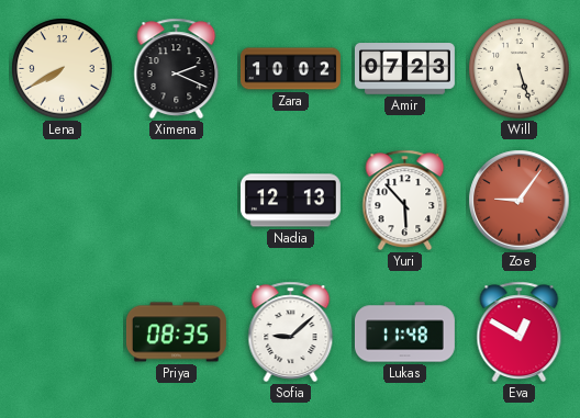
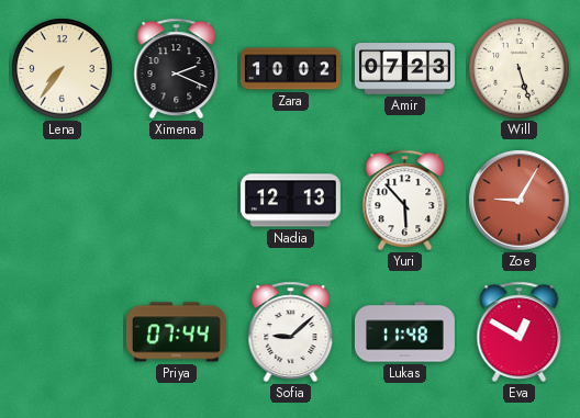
Lena: 7:40 -> 7:36
Zoe: 9:06 -> 9:05
Priya: 08:35 -> 07:44
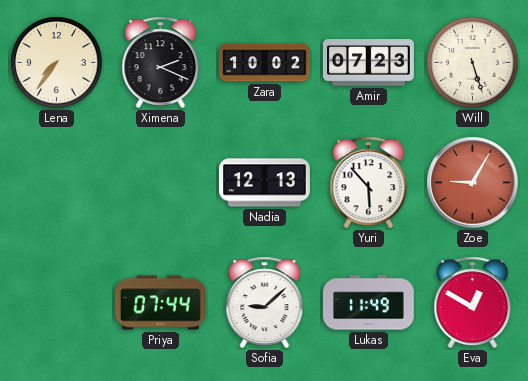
Lukas: 11:48 -> 11:49
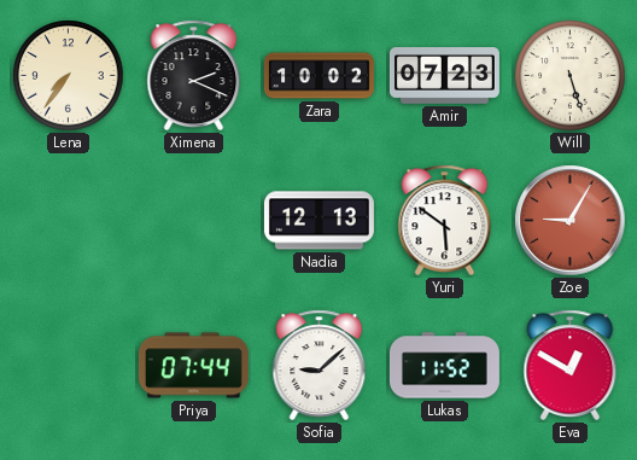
Yuri: 5:53 -> 5:51
Lukas: 11:49 -> 11:52
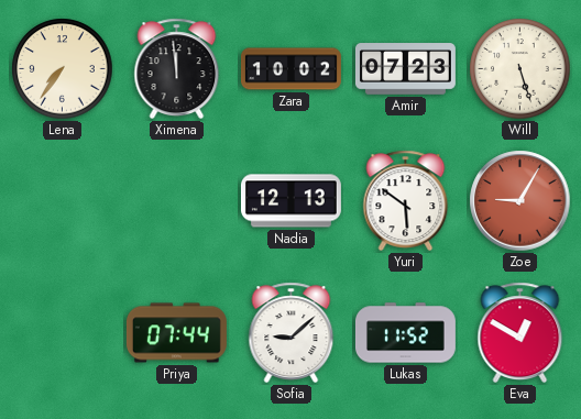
Ximena: 2:19 -> 11:59
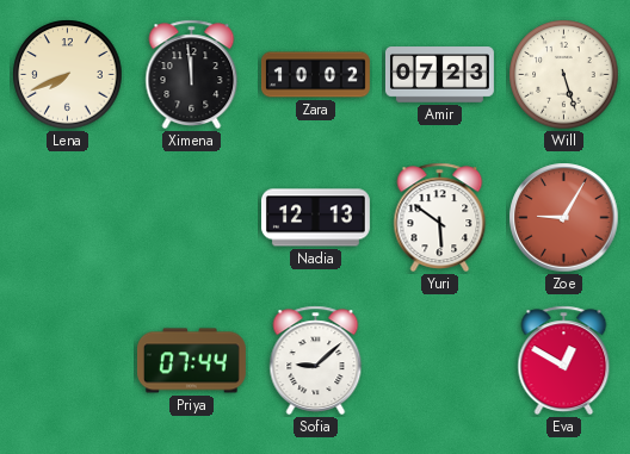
Lena: 7:36 -> 7:41
Lukas: 11:52 -> none
